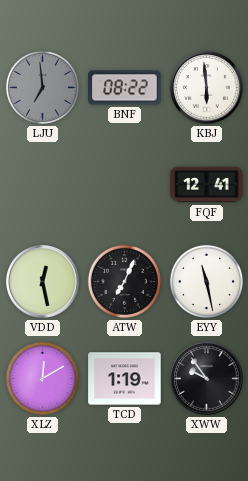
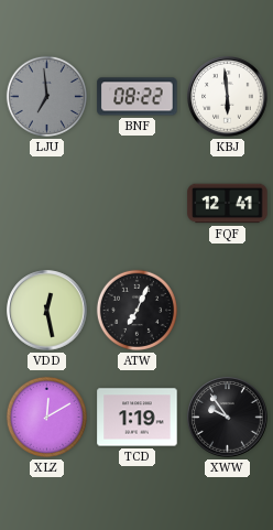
EYY: 11:28 -> none
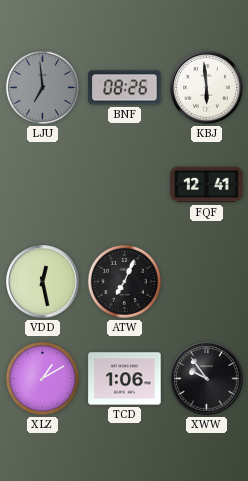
BNF: 08:22 -> 08:26
XLZ: 12:10 -> 1:10
TCD: 1:19 -> 1:06
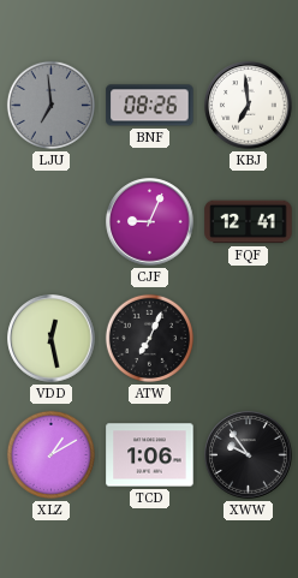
KBJ: 5:59 -> 6:59
CJF: none -> 9:04
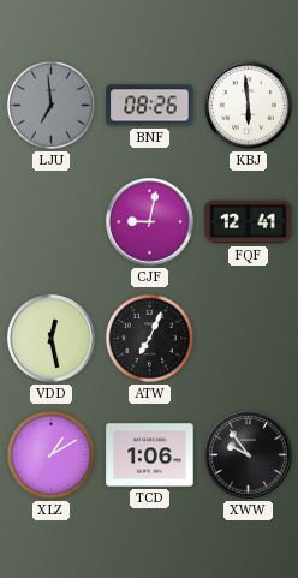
KBJ: 6:59 -> 5:59
CJF: 9:04 -> 9:02
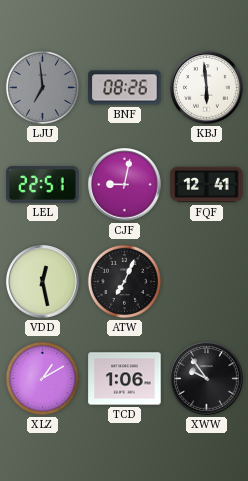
LEL: none -> 22:51
